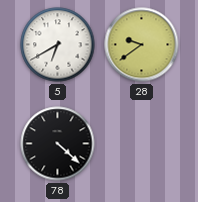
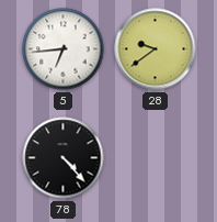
5: 6:40 -> 6:44
78: 4:22 -> 4:23
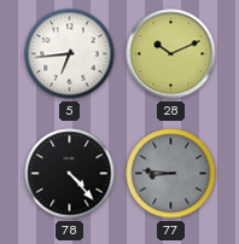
28: 9:39 -> 10:11
77: none -> 8:46
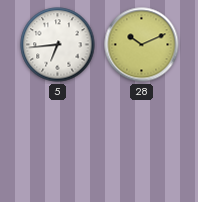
78: 4:23 -> none
77: 8:46 -> none
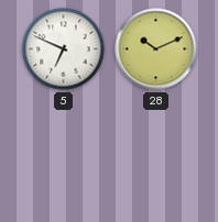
5: 6:44 -> 6:49
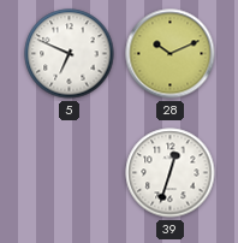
39: none -> 12:33
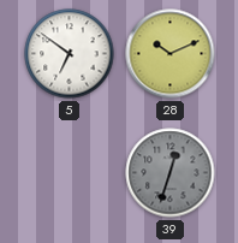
5: 6:49 -> 6:51
39 dial: white -> grey
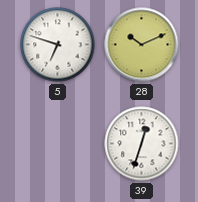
5: 6:51 -> 6:48
39 dial: grey -> white
